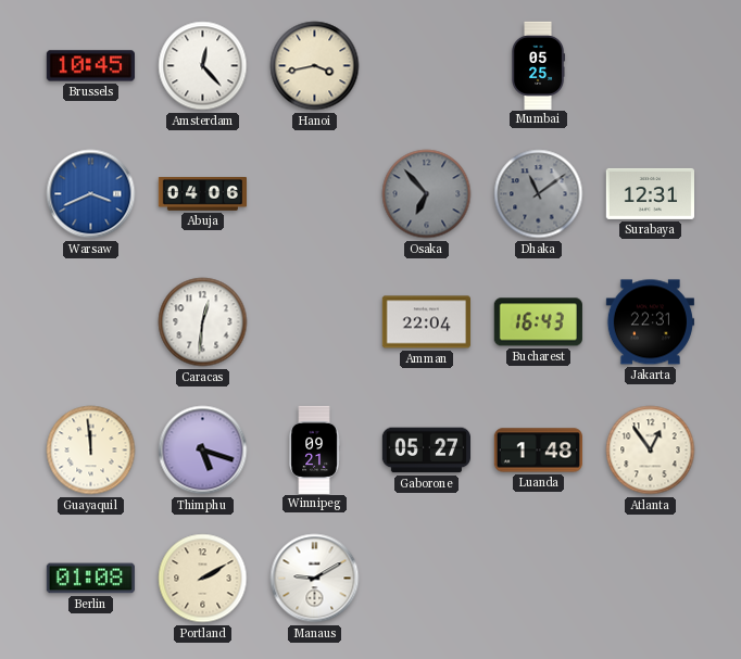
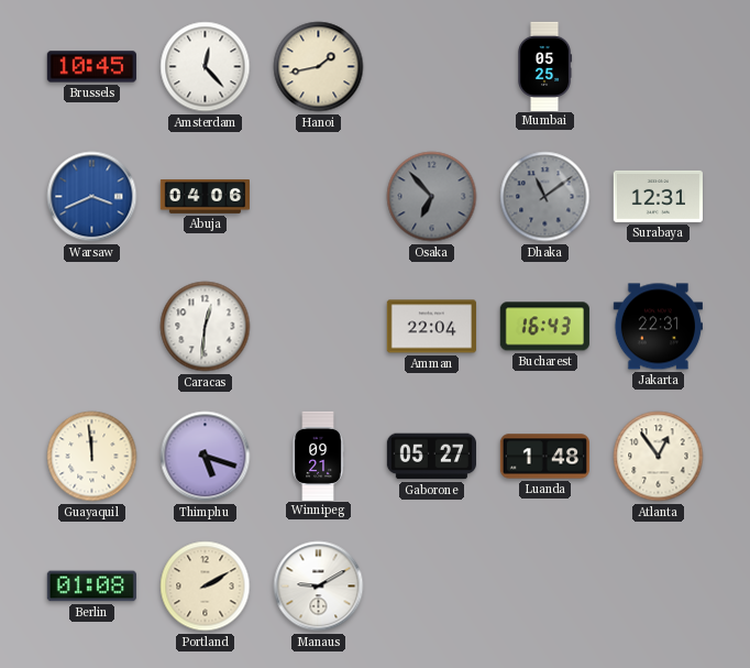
Hanoi: 3:43 -> 1:43
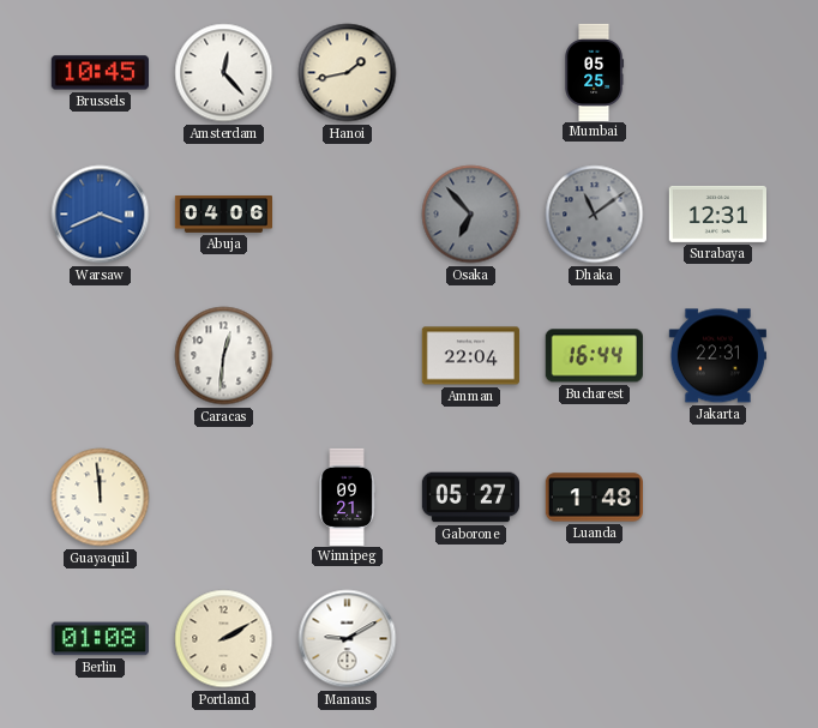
Bucharest: 16:43 -> 16:44
Thimphu: 5:18 -> none
Atlanta: 12:54 -> none
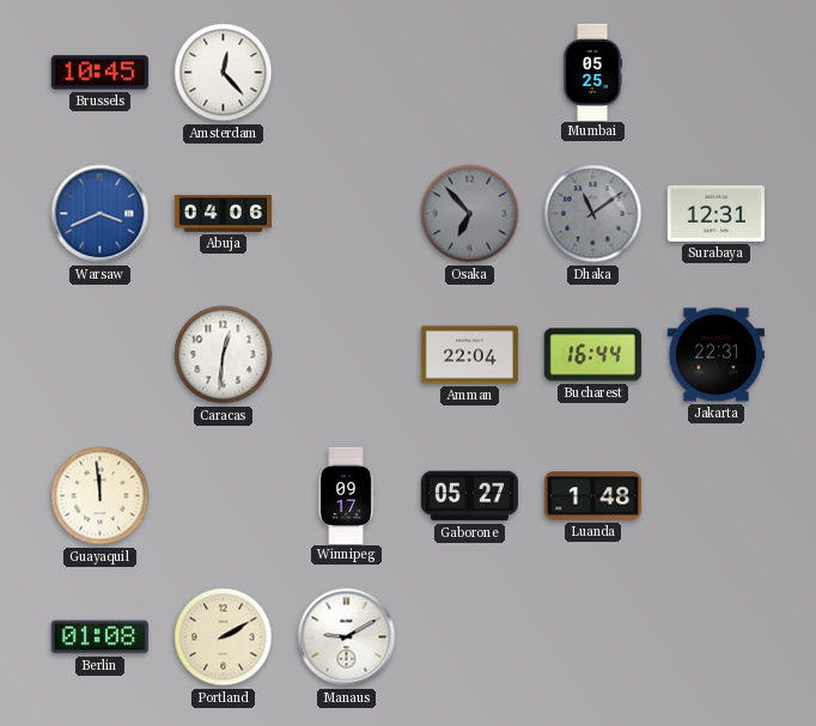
Hanoi: 1:43 -> none
Winnipeg: 09:21 -> 09:17
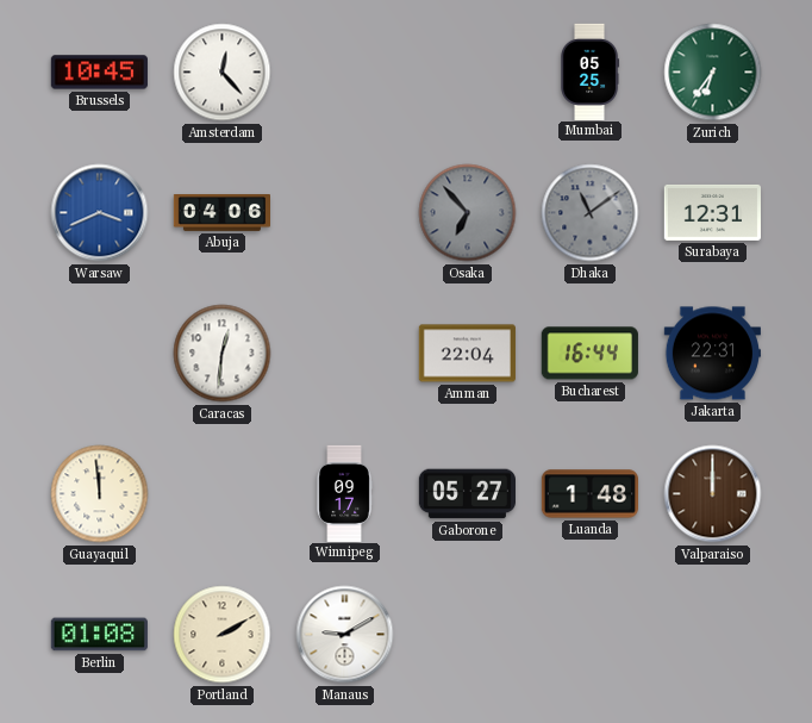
Zurich: none -> 6:36
Valparaiso: none -> 12:00
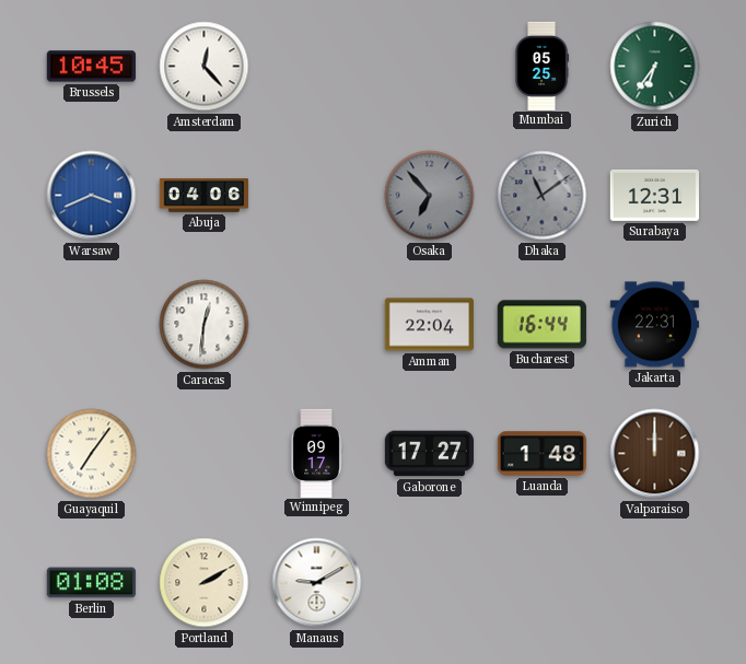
Guayaquil: 11:59 -> 7:06
Gaborone: 05:27 -> 17:27
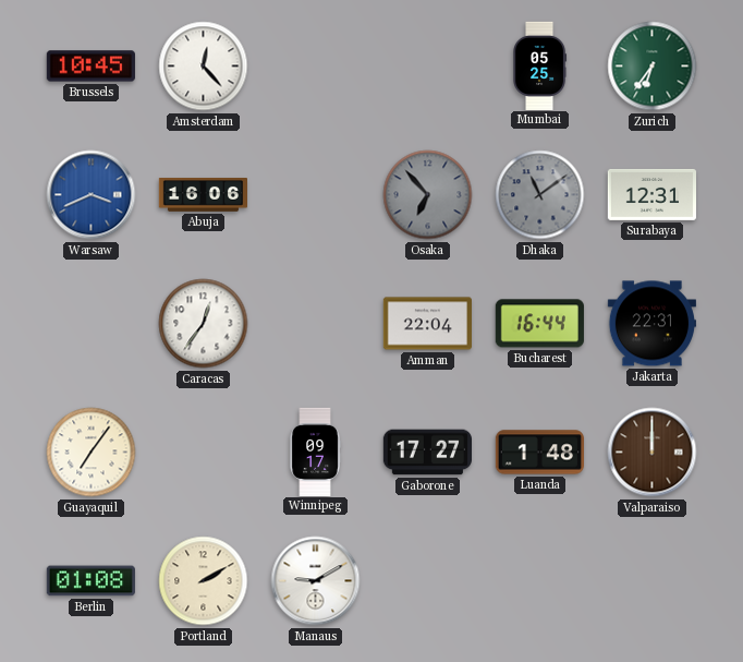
Abuja: 04:06 -> 16:06
Caracas: 12:31 -> 12:36
